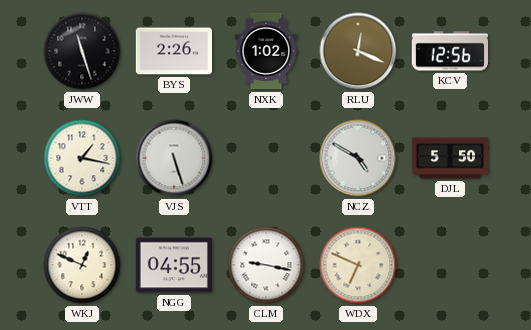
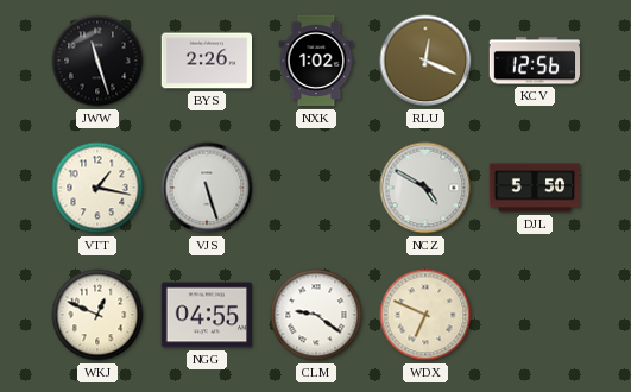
CLM: 9:17 -> 9:21
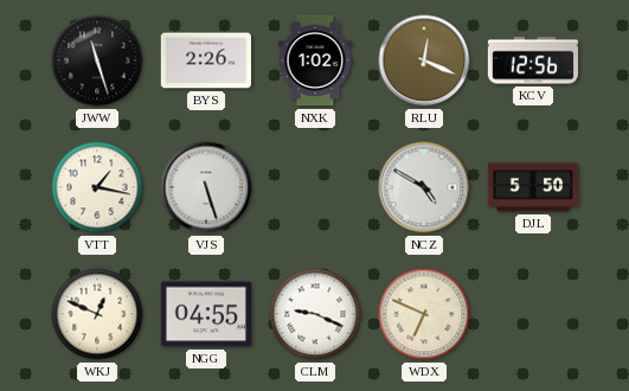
CLM: 9:21 -> 9:19
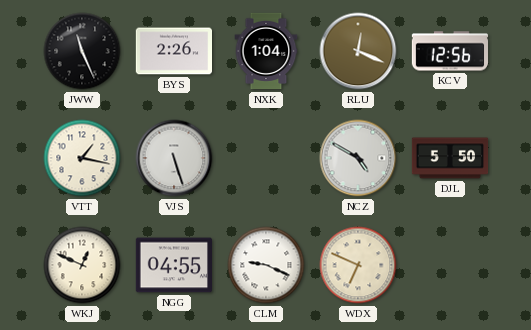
JWW: 11:27 -> 11:26
NXK: 1:02 -> 1:04
